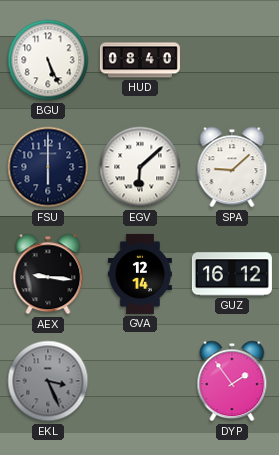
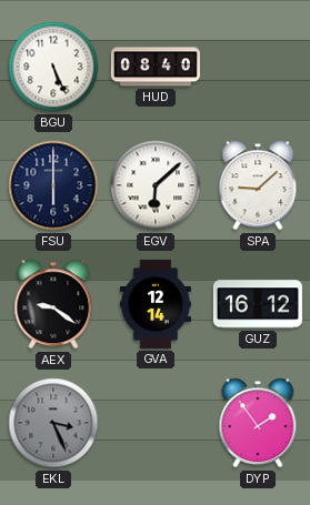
AEX: 9:16 -> 9:21
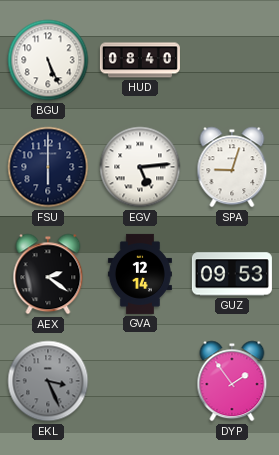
EGV: 6:08 -> 5:14
SPA: 9:08 -> 9:03
AEX: 9:21 -> 2:21
GUZ: 16:12 -> 09:53
